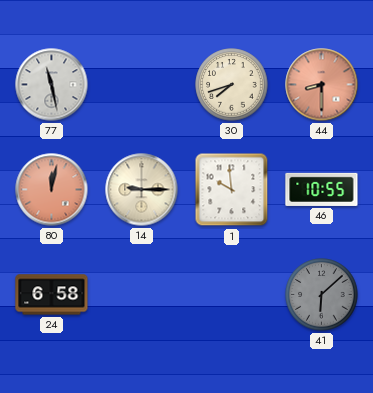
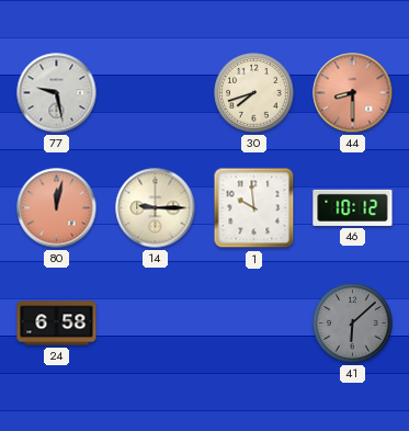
77: 11:28 -> 9:28
46: 10:55 -> 10:12
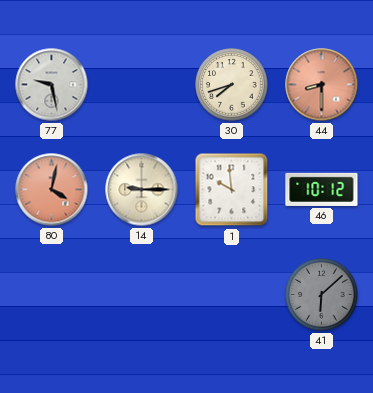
80: 12:02 -> 4:02
24: 6:58 -> none
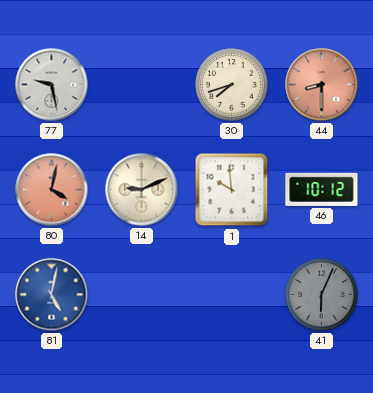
14: 9:15 -> 9:11
81: none -> 5:02
41: 6:08 -> 6:04
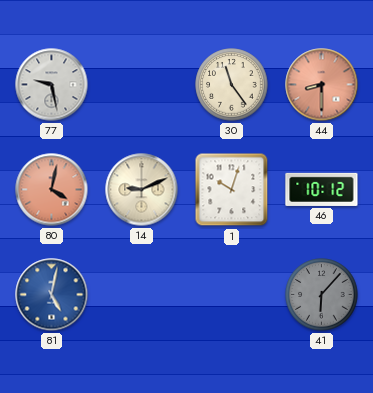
30: 7:42 -> 11:24
1: 9:59 -> 10:03
41: 6:04 -> 6:07
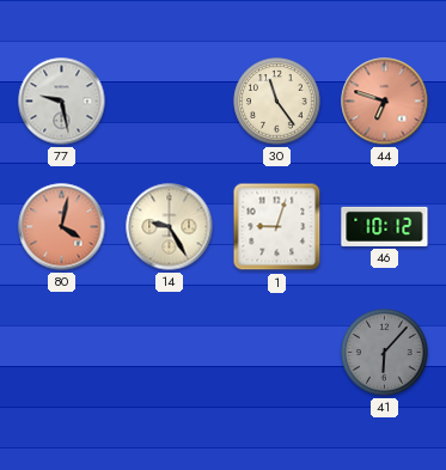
44: 8:30 -> 6:48
14: 9:11 -> 9:25
1: 10:03 -> 9:03
81: 5:02 -> none
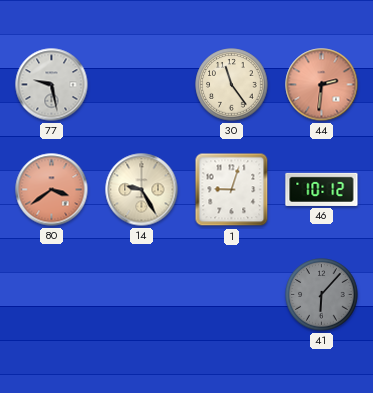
44: 6:48 -> 2:31
80: 4:02 -> 3:39
